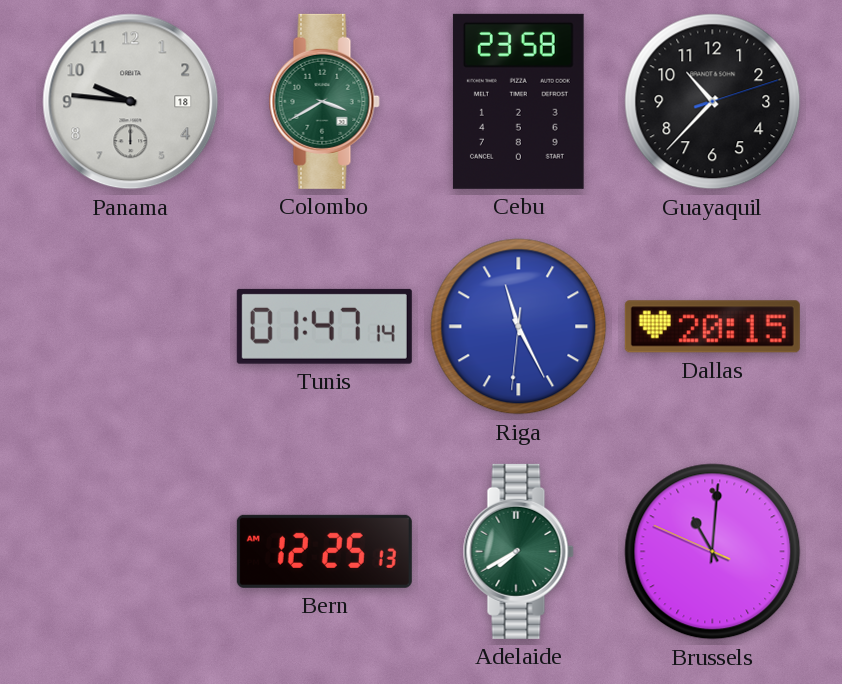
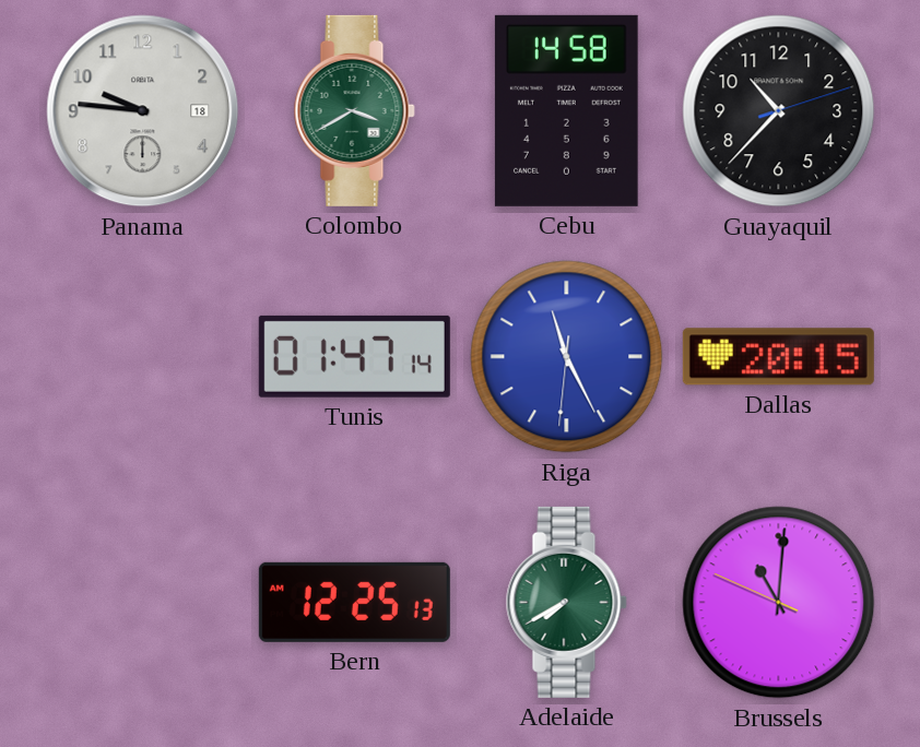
Cebu: 23:58 -> 14:58
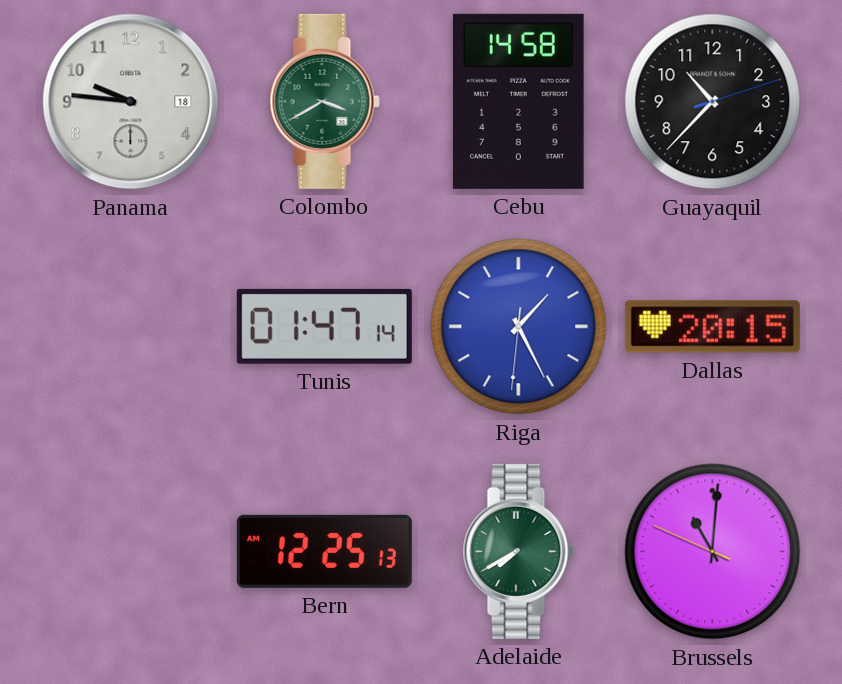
Riga: 11:25 -> 1:25
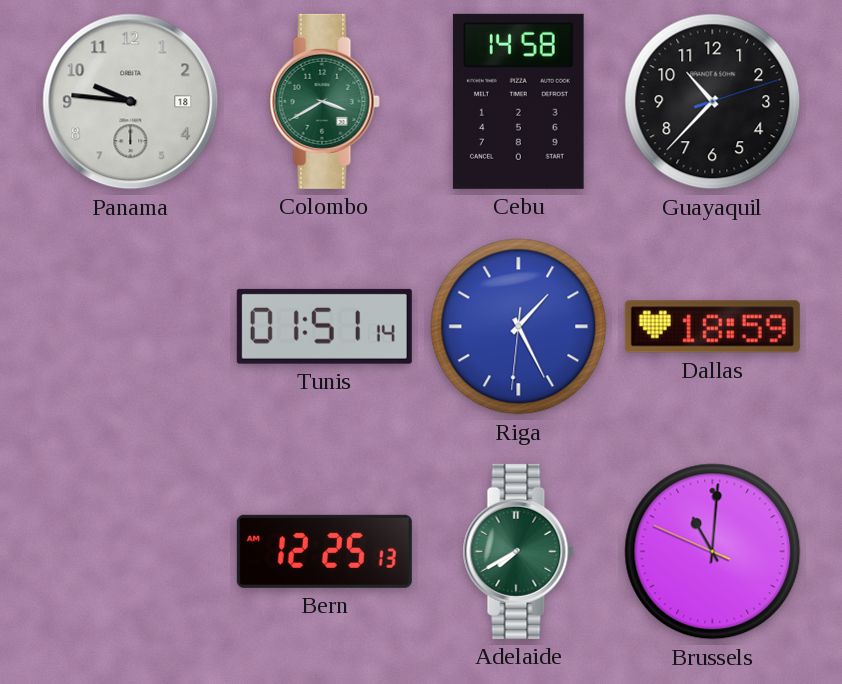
Tunis: 01:47 -> 01:51
Dallas: 20:15 -> 18:59
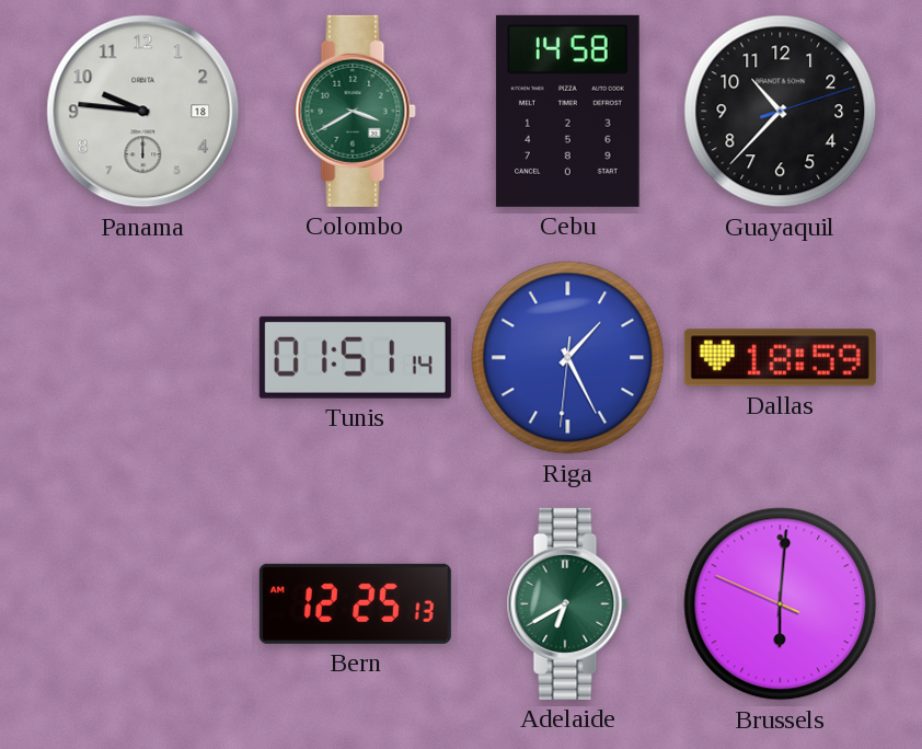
Adelaide: 7:40 -> 6:40
Brussels: 11:00 -> 6:00
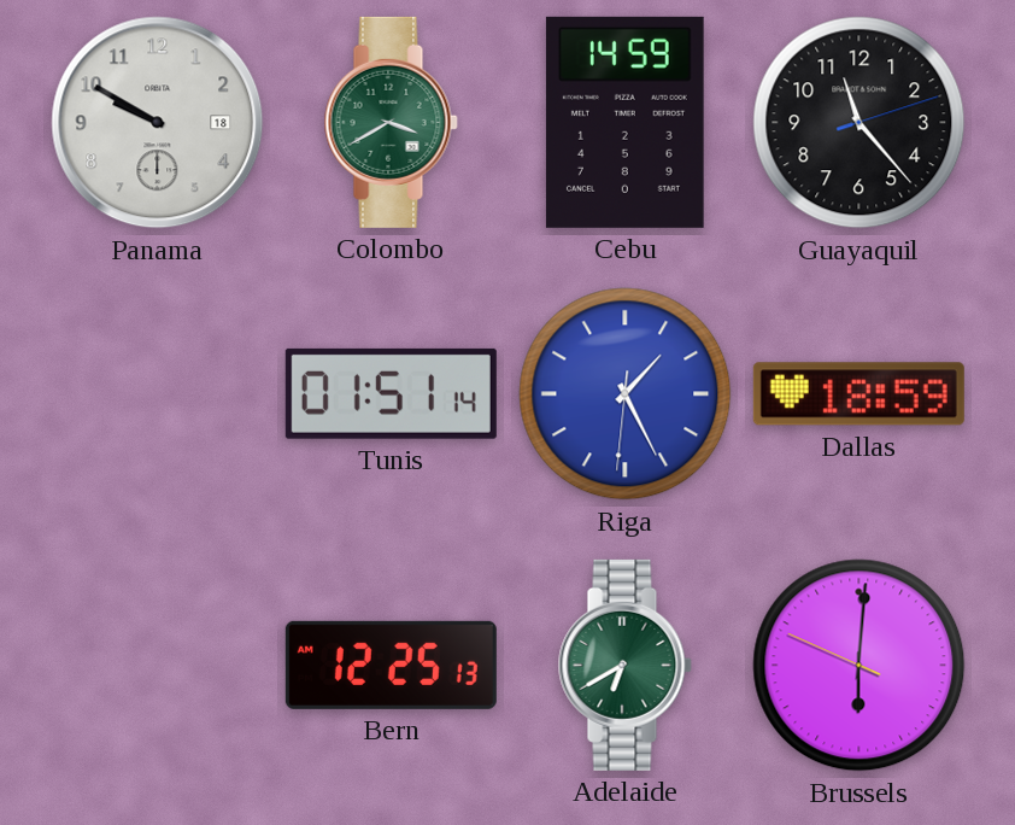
Panama: 9:46 -> 9:50
Cebu: 14:58 -> 14:59
Guayaquil: 10:37 -> 11:23
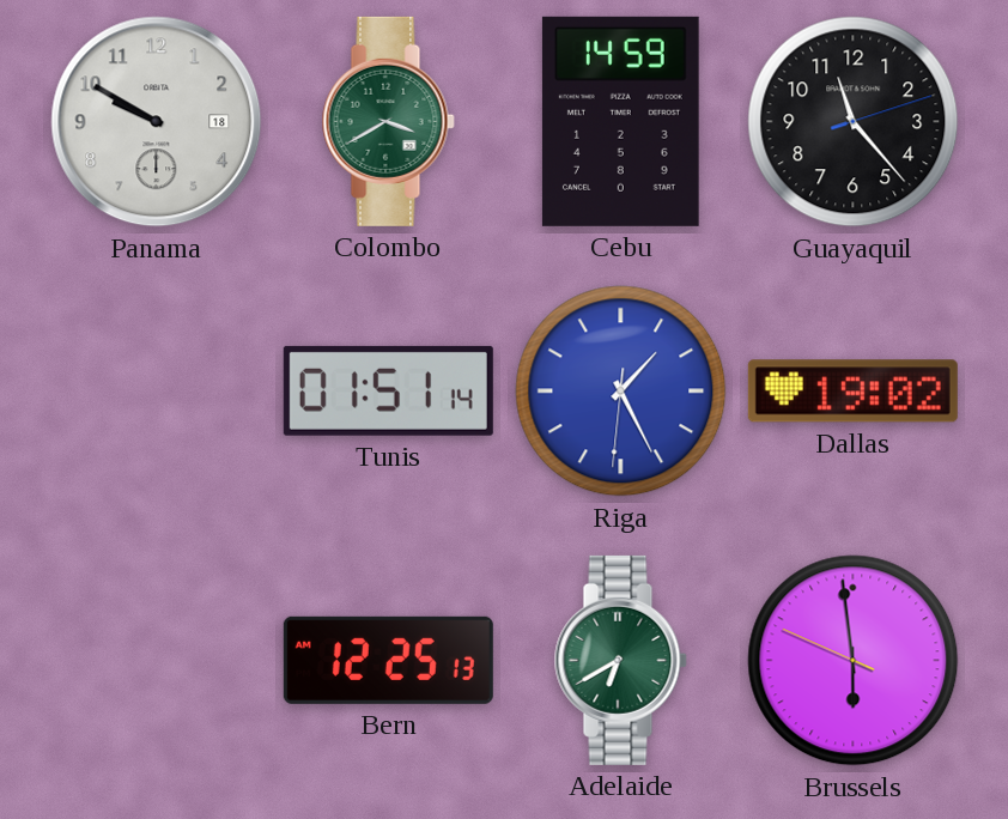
Dallas: 18:59 -> 19:02
Brussels: 6:00 -> 5:58
